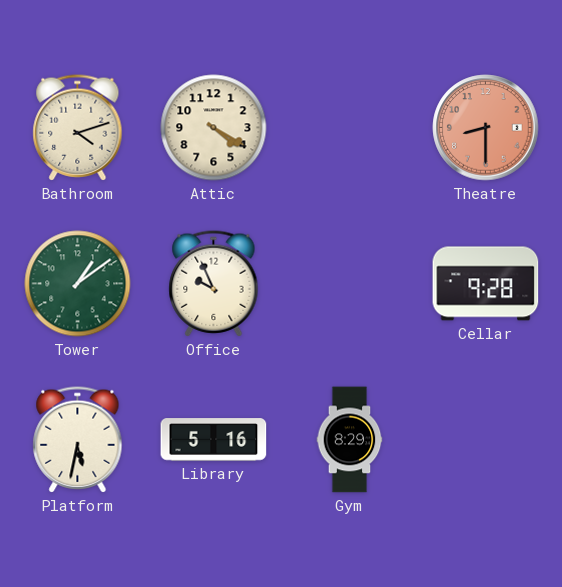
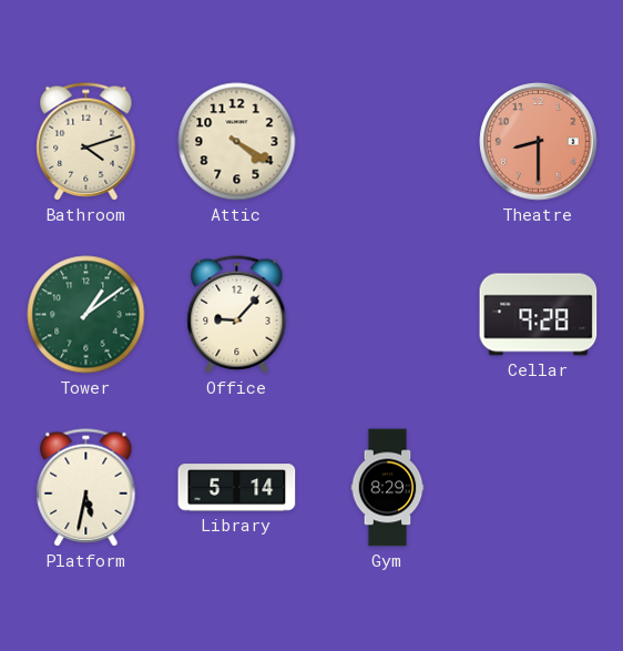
Office: 9:56 -> 9:07
Library: 5:16 -> 5:14
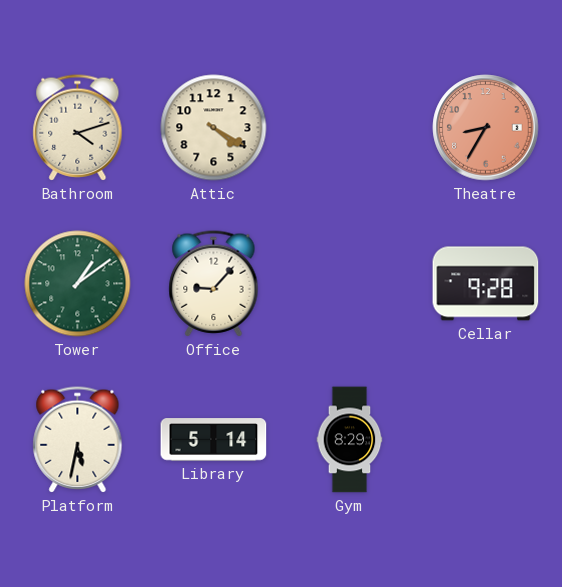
Theatre: 8:30 -> 8:35
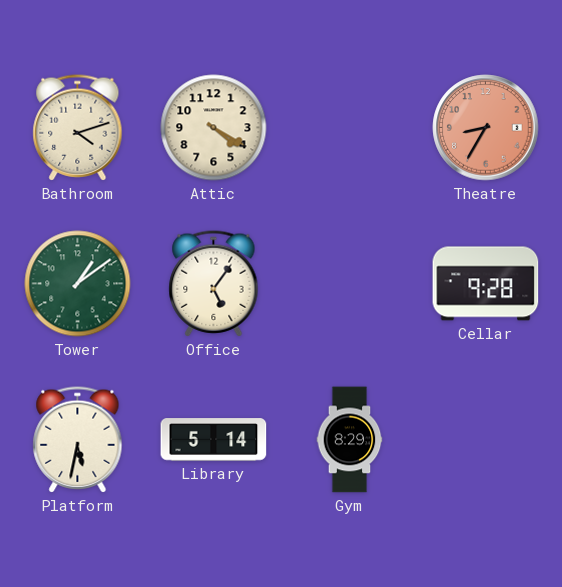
Office: 9:07 -> 5:06
